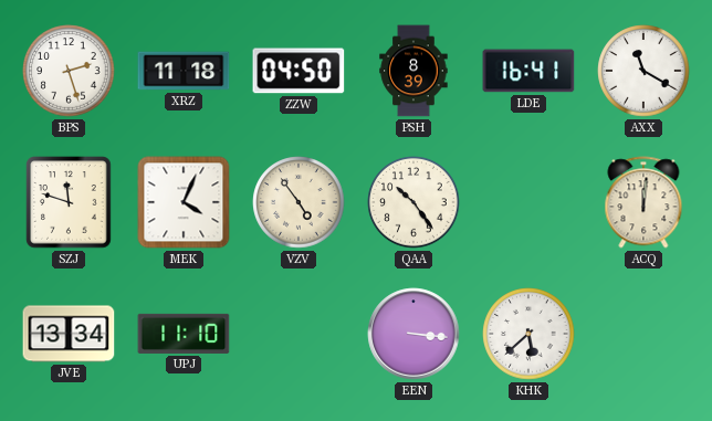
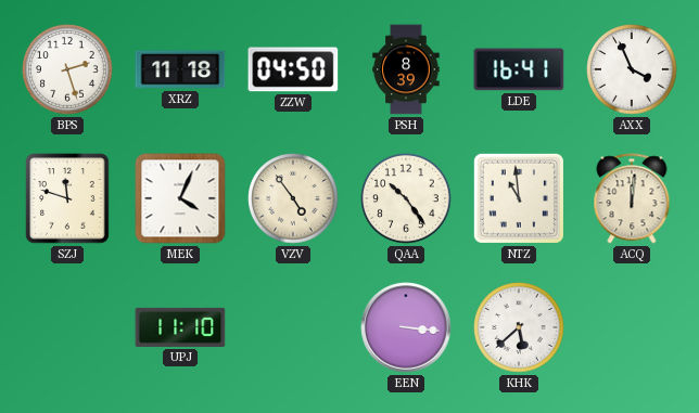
AXX: 11:20 -> 3:56
NTZ: none -> 10:59
JVE: 13:34 -> none
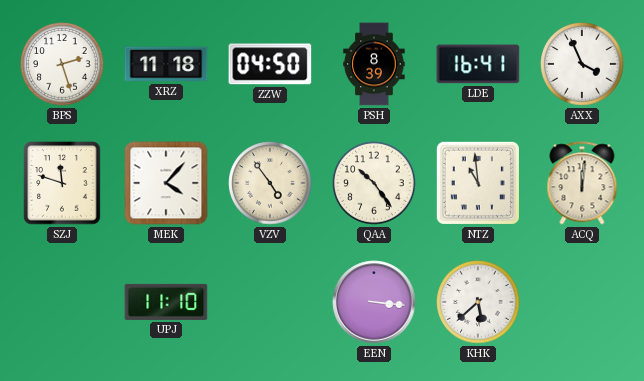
MEK: 4:04 -> 4:07
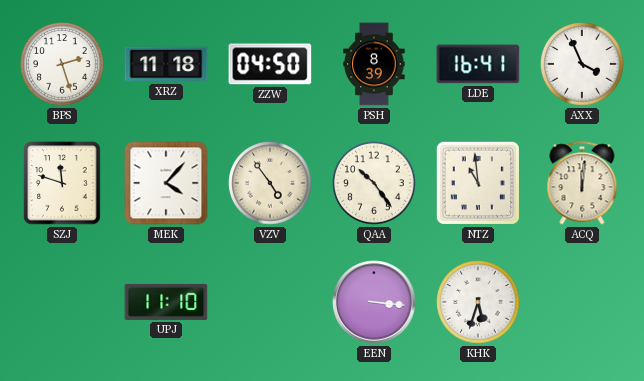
KHK: 5:38 -> 5:33
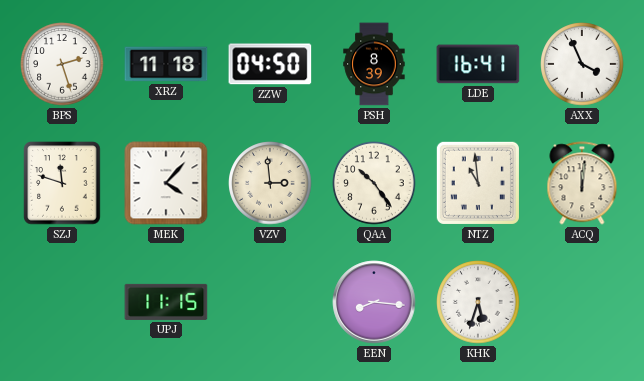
VZV: 4:54 -> 2:59
UPJ: 11:10 -> 11:15
EEN: 3:16 -> 8:16
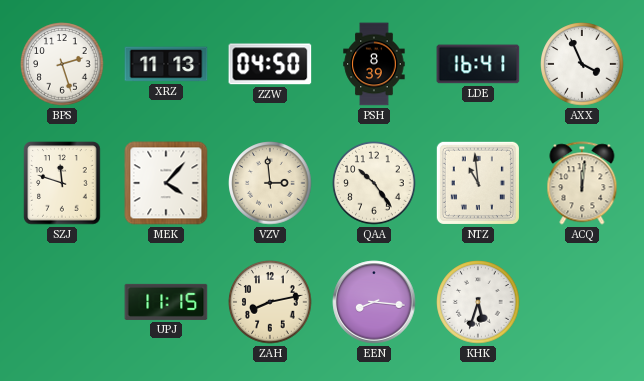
XRZ: 11:18 -> 11:13
ZAH: none -> 8:13
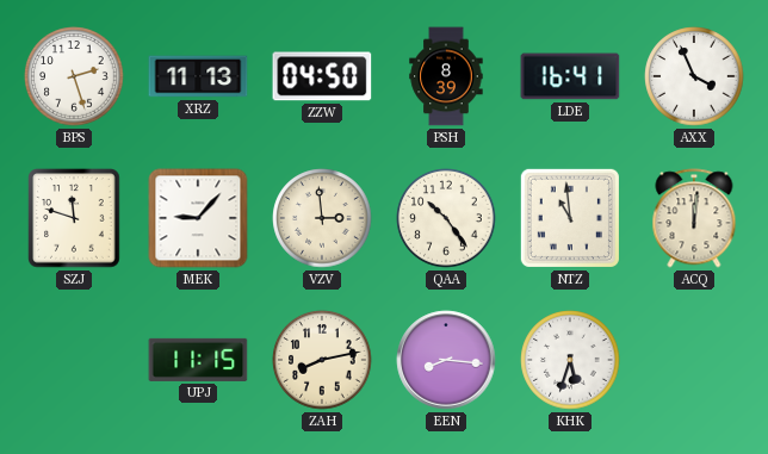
MEK: 4:07 -> 9:07
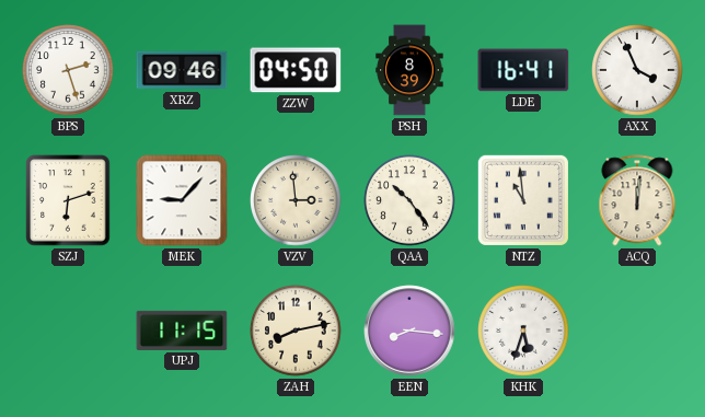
XRZ: 11:13 -> 09:46
SZJ: 11:48 -> 6:12
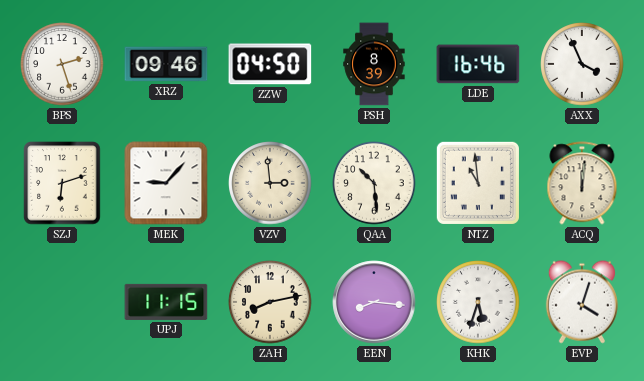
LDE: 16:41 -> 16:46
QAA: 10:24 -> 10:29
EVP: none -> 4:03
